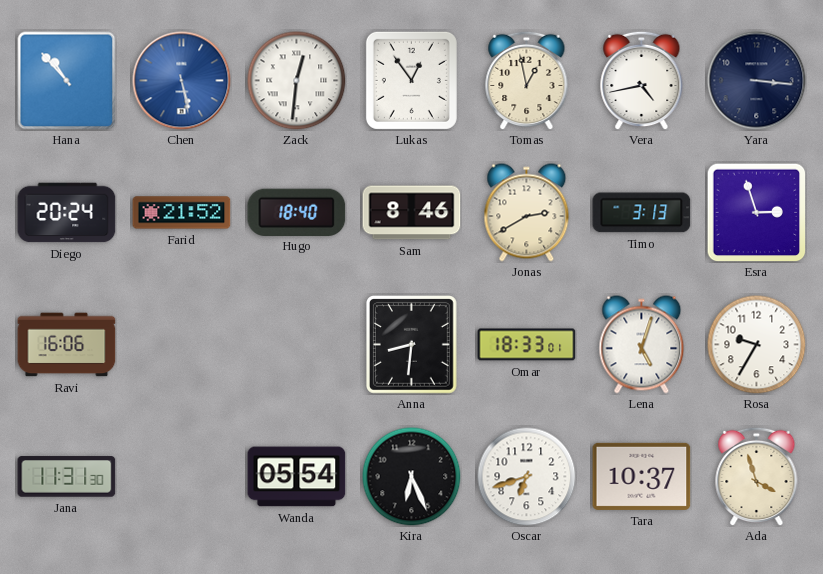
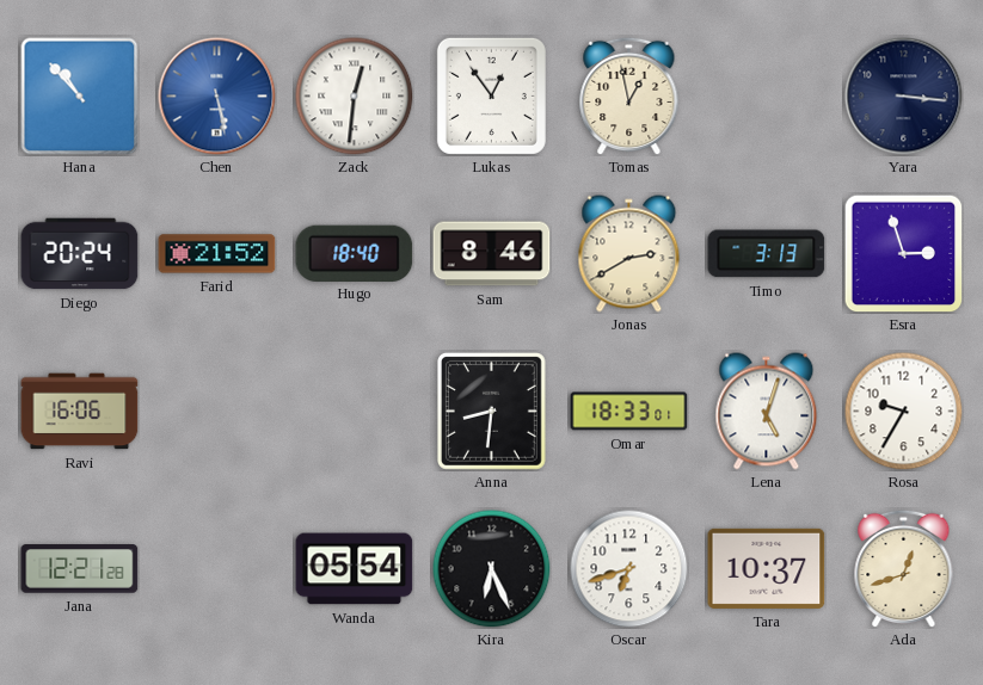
Vera: 4:43 -> none
Jana: 11:31 -> 12:21
Ada: 3:57 -> 12:42
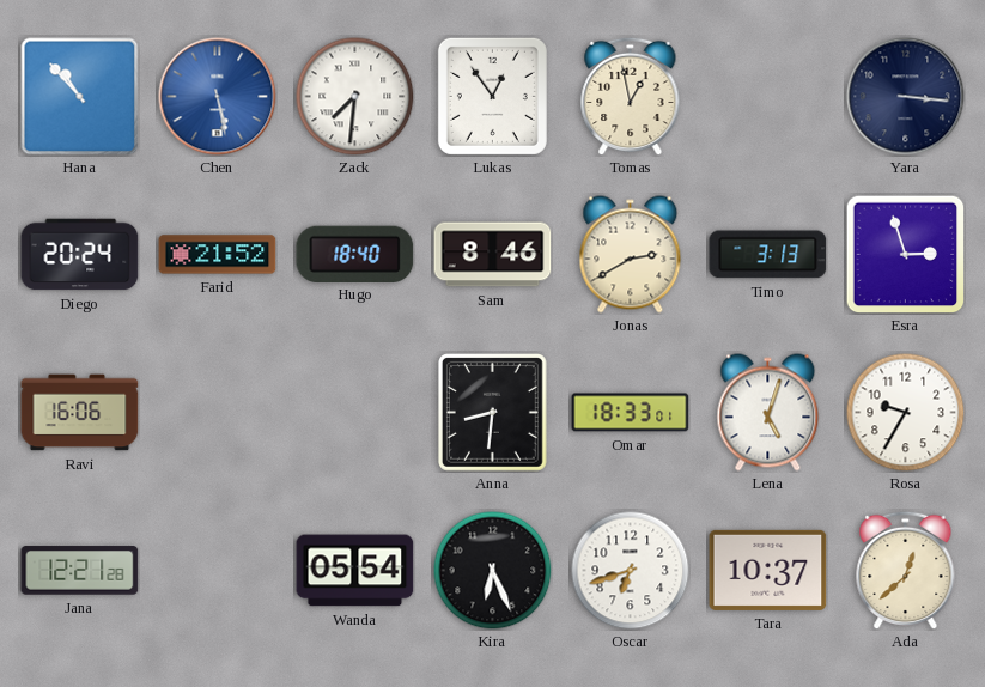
Zack: 12:31 -> 7:31
Ada: 12:42 -> 12:38
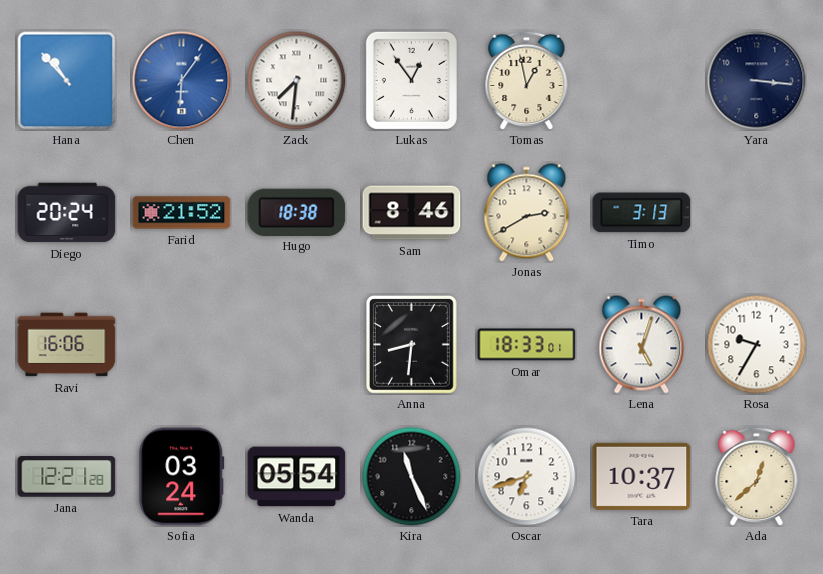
Chen: 5:28 -> 6:06
Hugo: 18:40 -> 18:38
Esra: 2:57 -> none
Sofia: none -> 03:24
Kira: 6:26 -> 11:26
